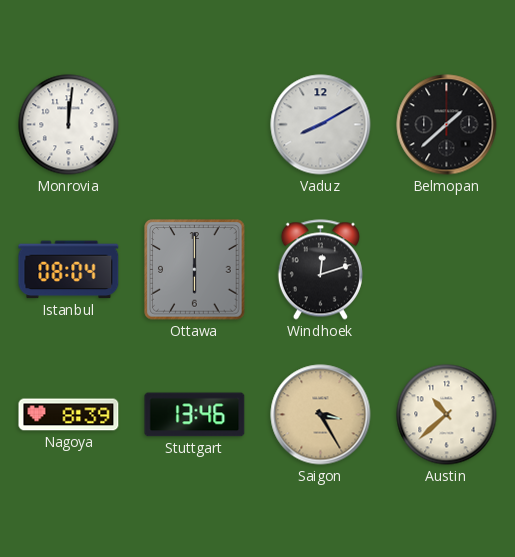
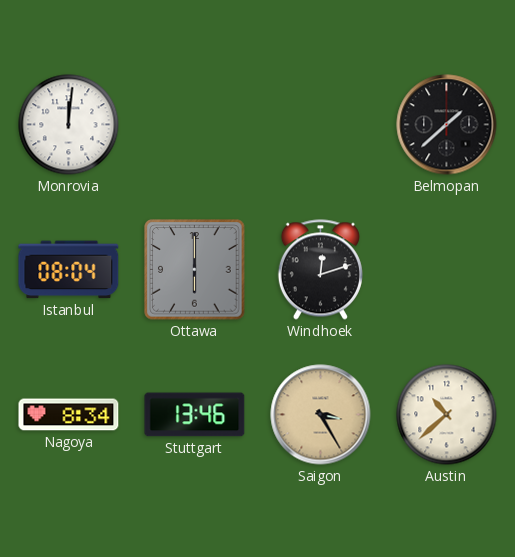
Vaduz: 8:10 -> none
Nagoya: 8:39 -> 8:34
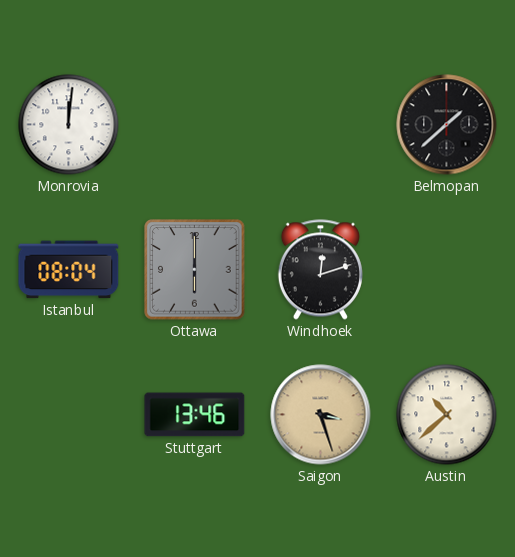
Nagoya: 8:34 -> none
Saigon: 3:25 -> 3:27
